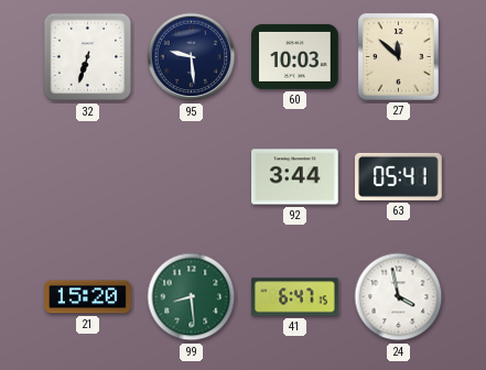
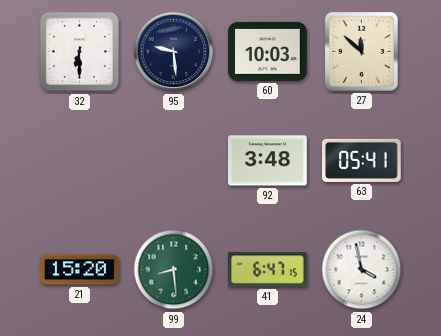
32: 6:33 -> 6:30
92: 3:44 -> 3:48
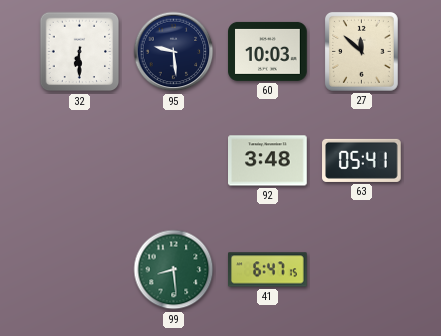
21: 15:20 -> none
24: 3:58 -> none
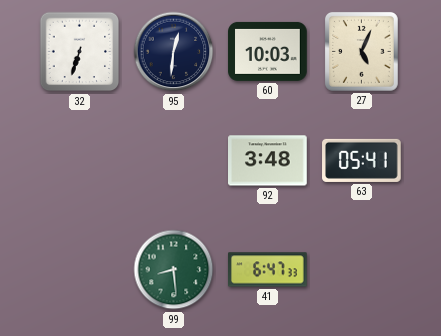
32: 6:30 -> 6:33
95: 9:29 -> 12:31
27: 11:52 -> 5:04
41: 6:47:15 -> 6:47:33
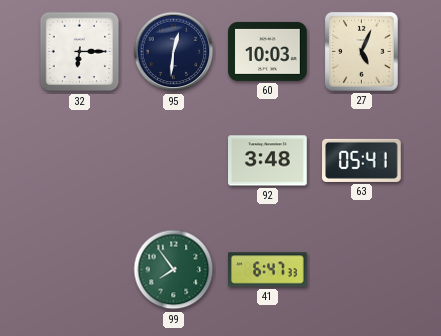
32: 6:33 -> 6:15
99: 8:29 -> 7:54
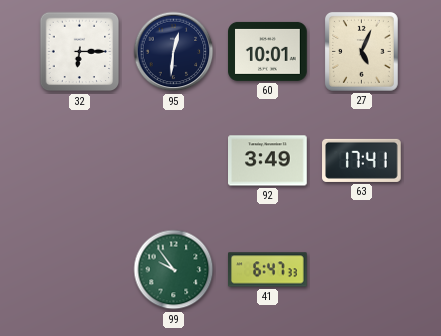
60: 10:03 -> 10:01
92: 3:48 -> 3:49
63: 05:41 -> 17:41
99: 7:54 -> 9:54
